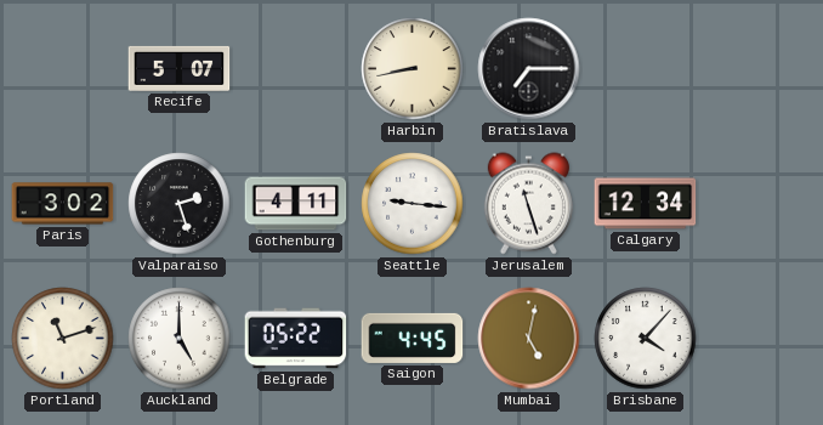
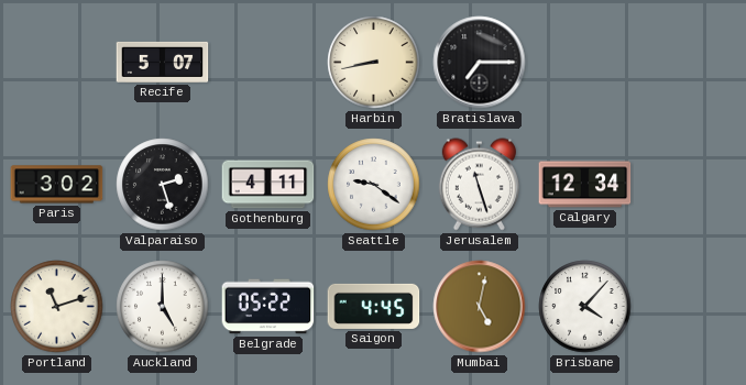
Seattle: 9:16 -> 9:21
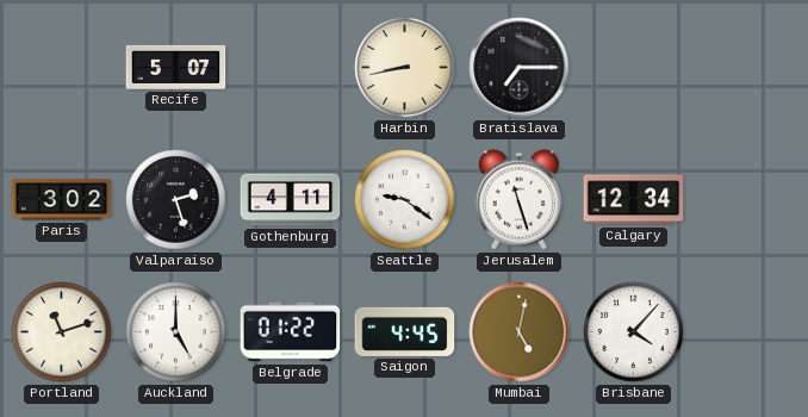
Belgrade: 05:22 -> 01:22
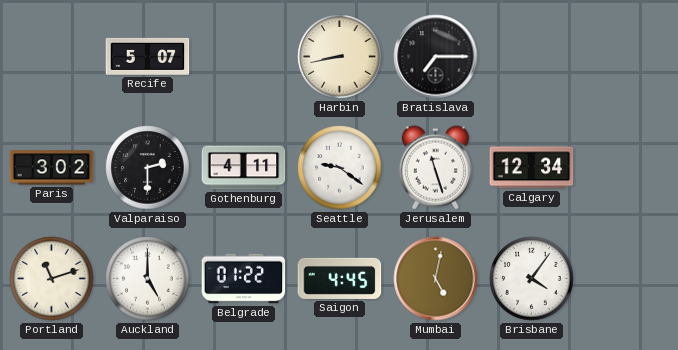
Valparaiso: 2:27 -> 2:30
Brisbane: 4:07 -> 4:06
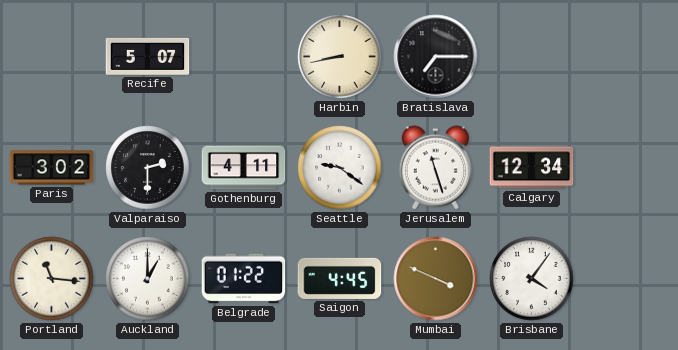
Portland: 11:12 -> 11:16
Auckland: 5:00 -> 1:00
Mumbai: 5:02 -> 3:49
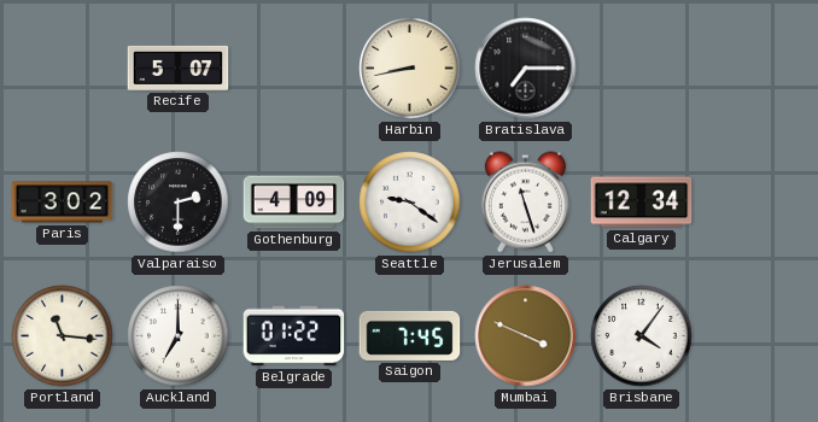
Gothenburg: 4:11 -> 4:09
Auckland: 1:00 -> 7:00
Saigon: 4:45 -> 7:45
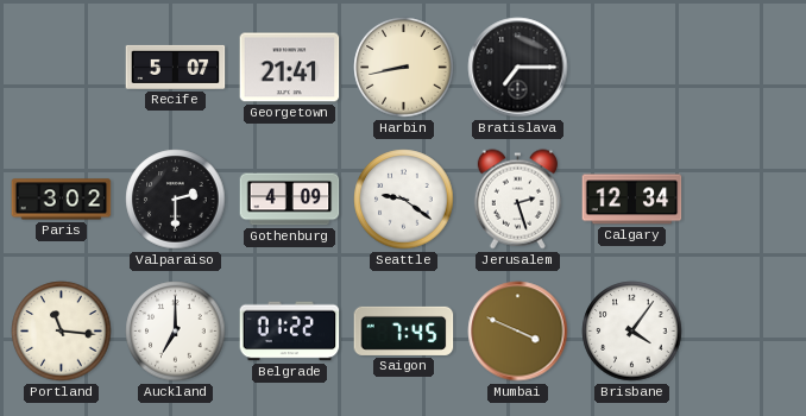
Georgetown: none -> 21:41
Jerusalem: 11:27 -> 2:27
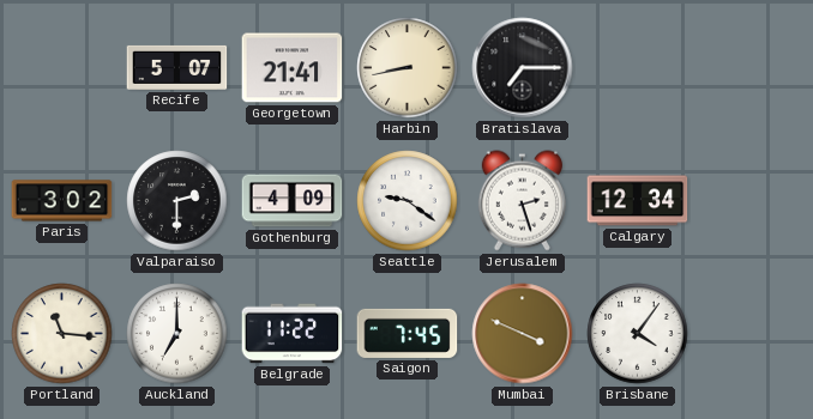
Belgrade: 01:22 -> 11:22
